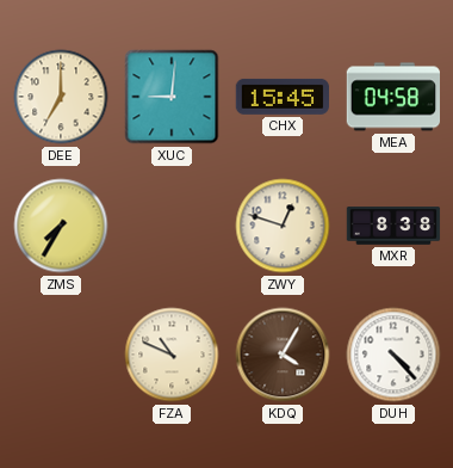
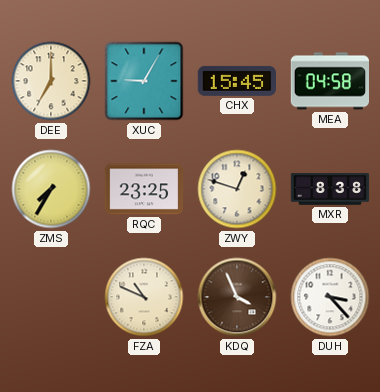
XUC: 9:01 -> 9:05
RQC: none -> 23:25
KDQ: 4:05 -> 3:56
DUH: 4:23 -> 3:23
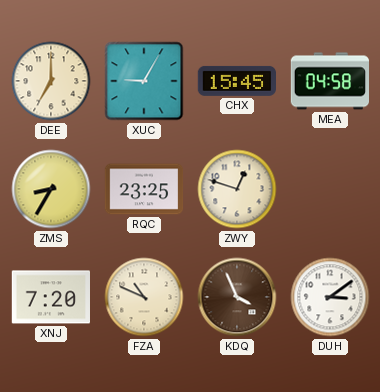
ZMS: 7:35 -> 8:35
MXR: 8:38 -> none
XNJ: none -> 7:20
DUH: 3:23 -> 3:09
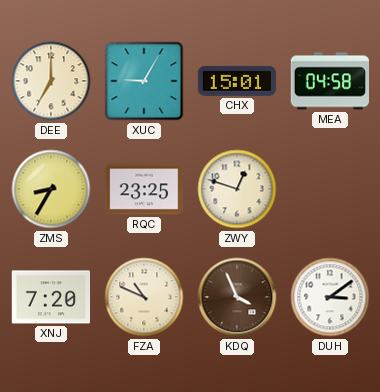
CHX: 15:45 -> 15:01
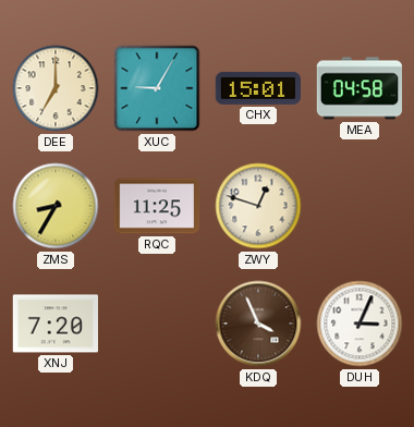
RQC: 23:25 -> 11:25
FZA: 10:49 -> none
DUH: 3:09 -> 3:04
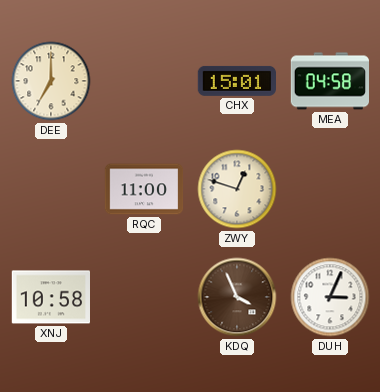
XUC: 9:05 -> none
ZMS: 8:35 -> none
RQC: 11:25 -> 11:00
XNJ: 7:20 -> 10:58
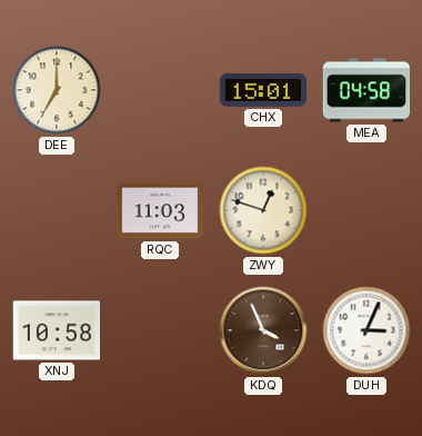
RQC: 11:00 -> 11:03
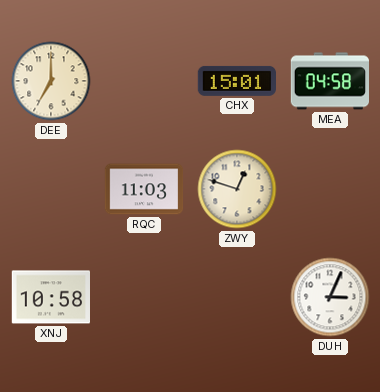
KDQ: 3:56 -> none
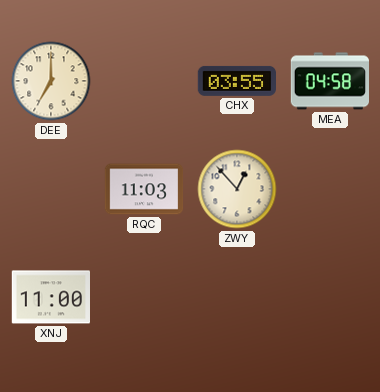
CHX: 15:01 -> 03:55
ZWY: 12:48 -> 12:53
XNJ: 10:58 -> 11:00
DUH: 3:04 -> none
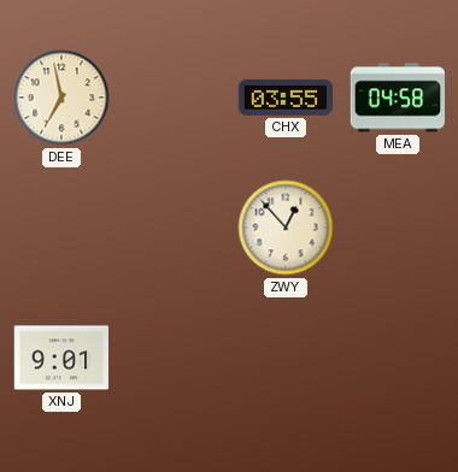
DEE: 7:00 -> 6:58
RQC: 11:03 -> none
XNJ: 11:00 -> 9:01
